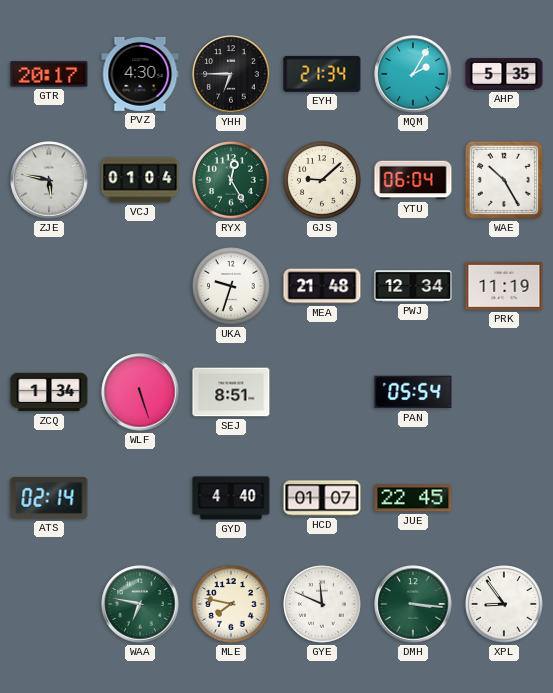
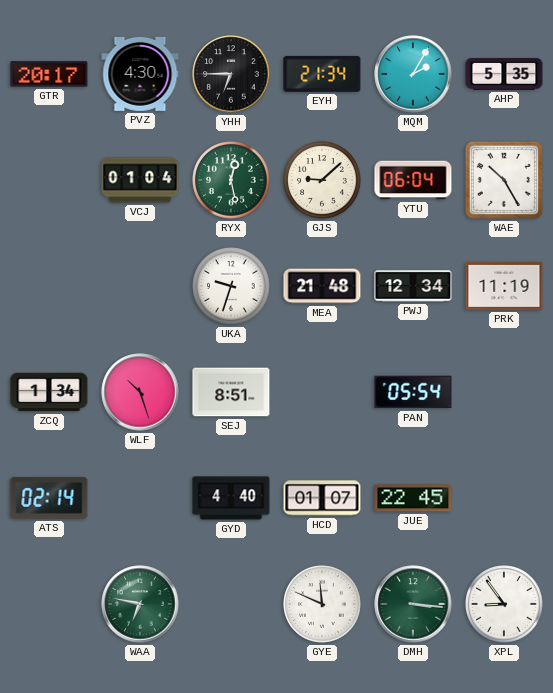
ZJE: 5:47 -> none
RYX: 12:25 -> 12:28
WLF: 5:27 -> 10:27
MLE: 7:47 -> none
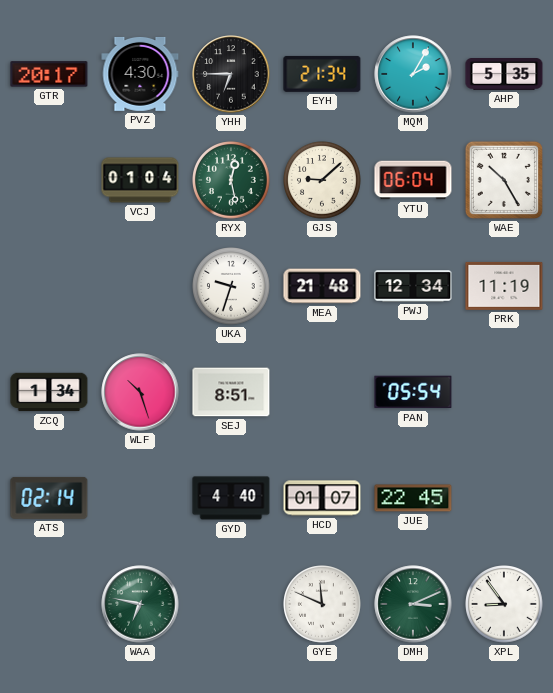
DMH: 3:16 -> 3:11
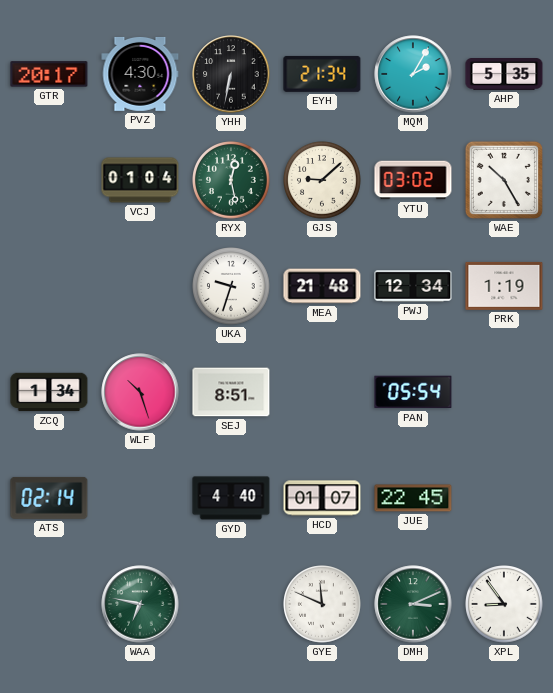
YHH: 6:45 -> 6:32
YTU: 06:04 -> 03:02
PRK: 11:19 -> 1:19
